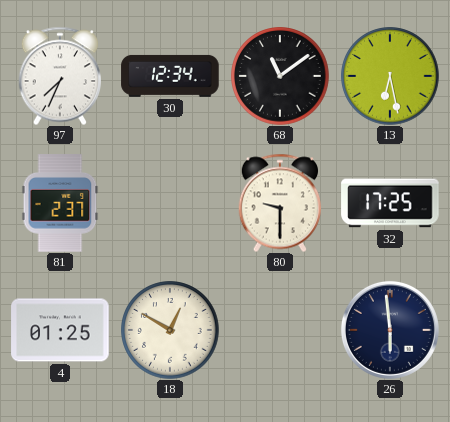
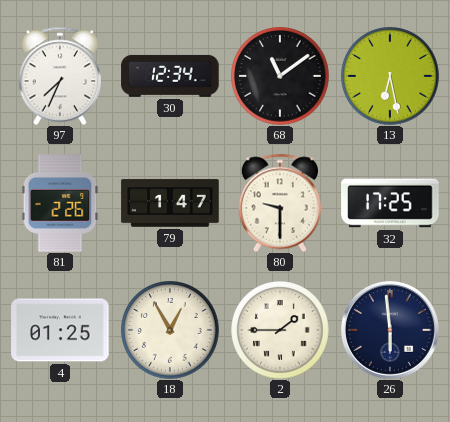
81: 2:37 -> 2:26
79: none -> 1:47
18: 12:50 -> 12:55
2: none -> 1:45
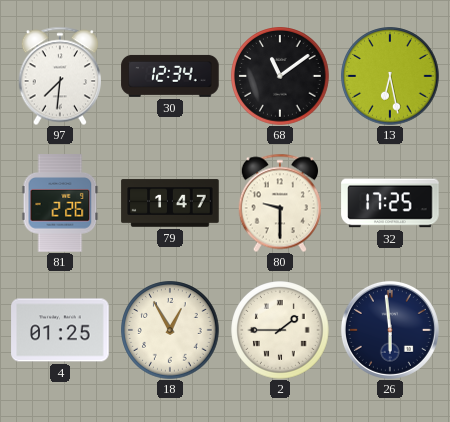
97: 7:34 -> 7:31
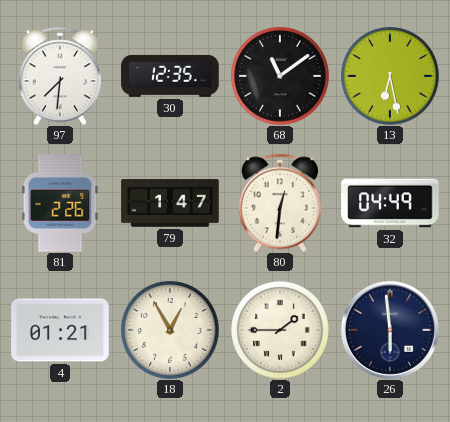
30: 12:34 -> 12:35
80: 9:30 -> 12:31
32: 17:25 -> 04:49
4: 01:25 -> 01:21
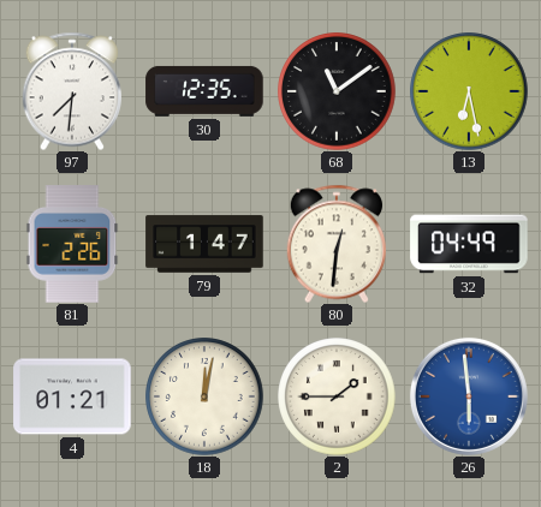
18: 12:55 -> 12:02
26 dial: navy -> blue
